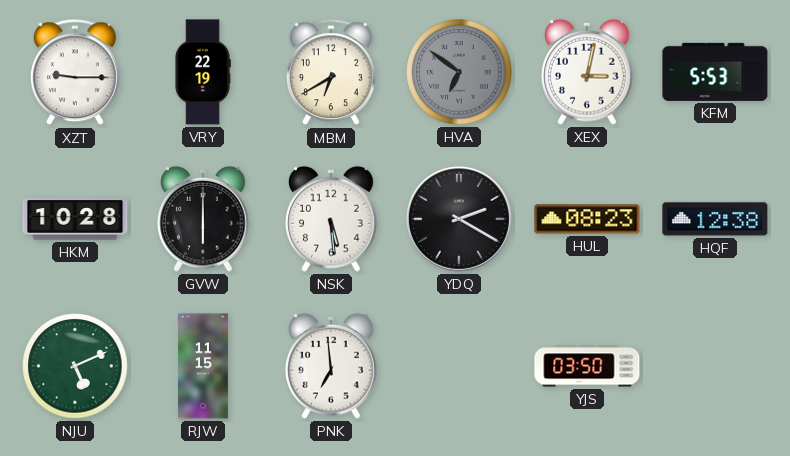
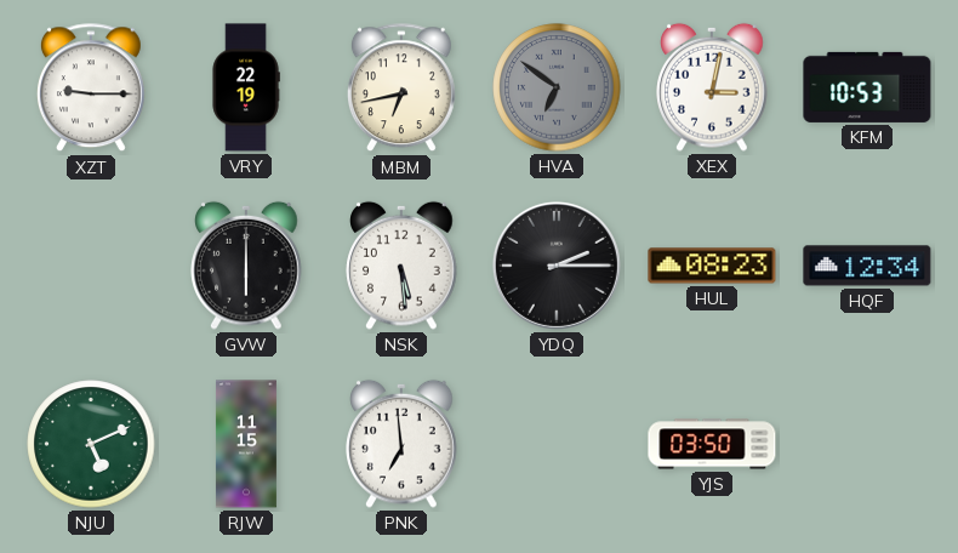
MBM: 6:40 -> 6:43
KFM: 5:53 -> 10:53
HKM: 10:28 -> none
YDQ: 2:20 -> 2:15
HQF: 12:38 -> 12:34
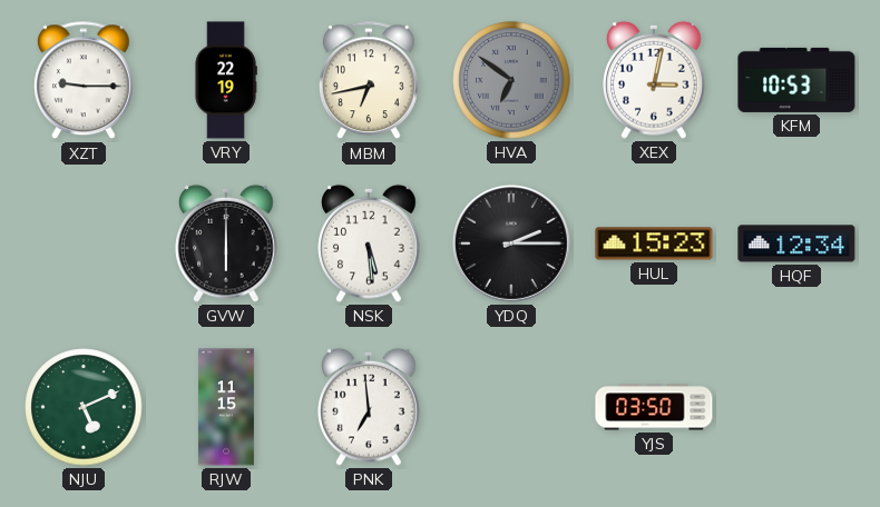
HUL: 08:23 -> 15:23
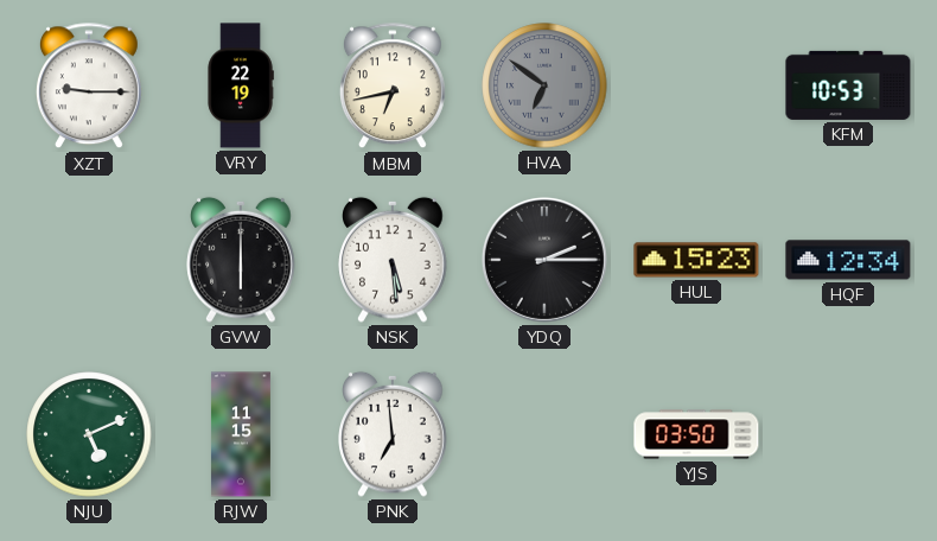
XEX: 3:02 -> none
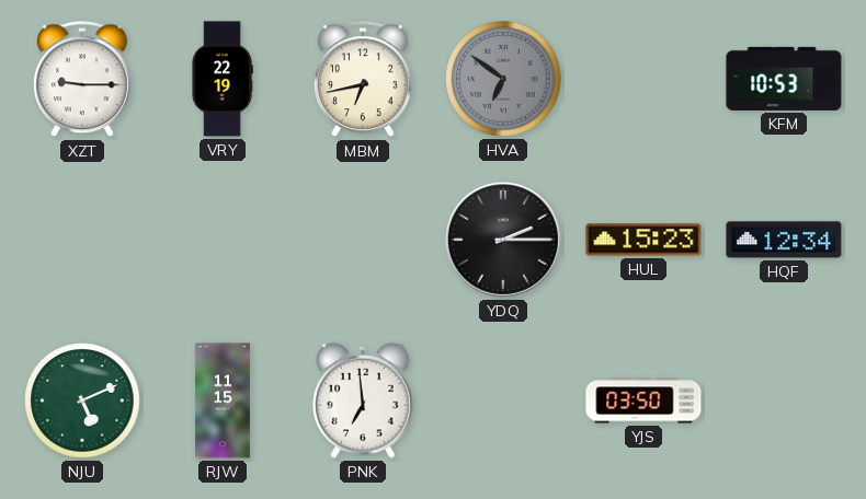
GVW: 6:00 -> none
NSK: 5:29 -> none
